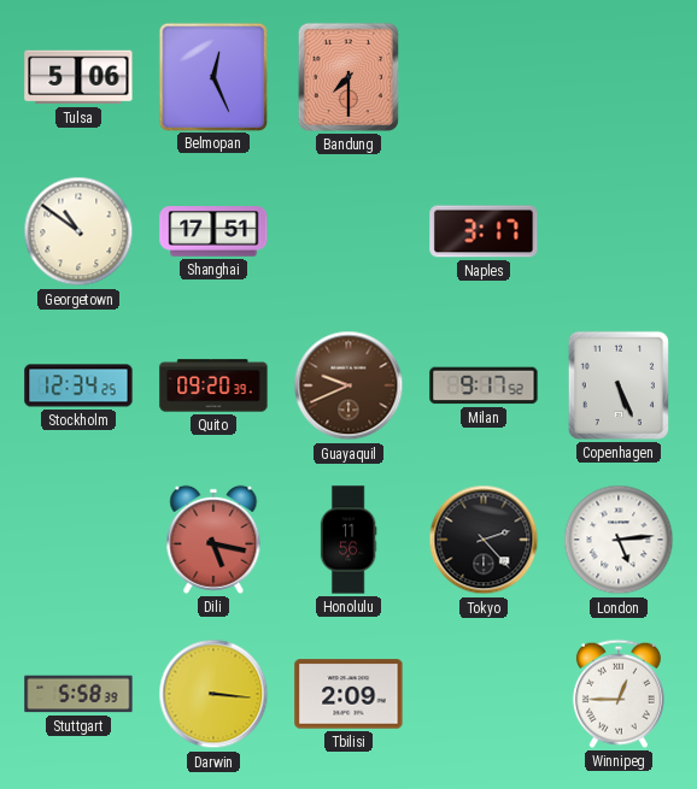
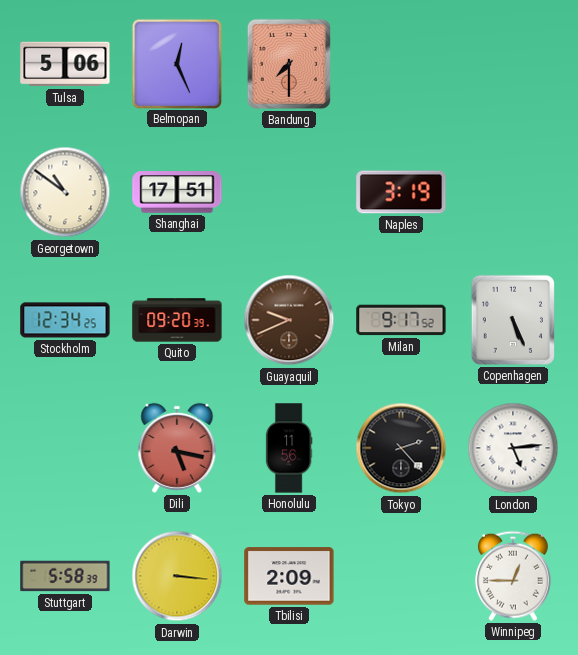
Naples: 3:17 -> 3:19
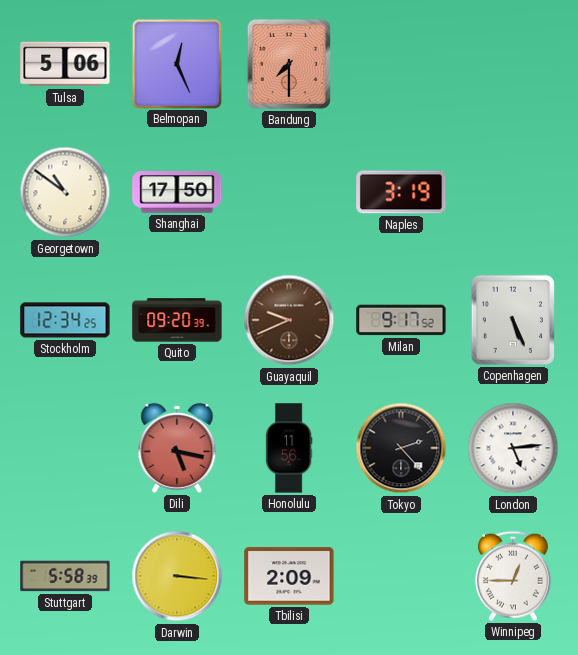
Shanghai: 17:51 -> 17:50
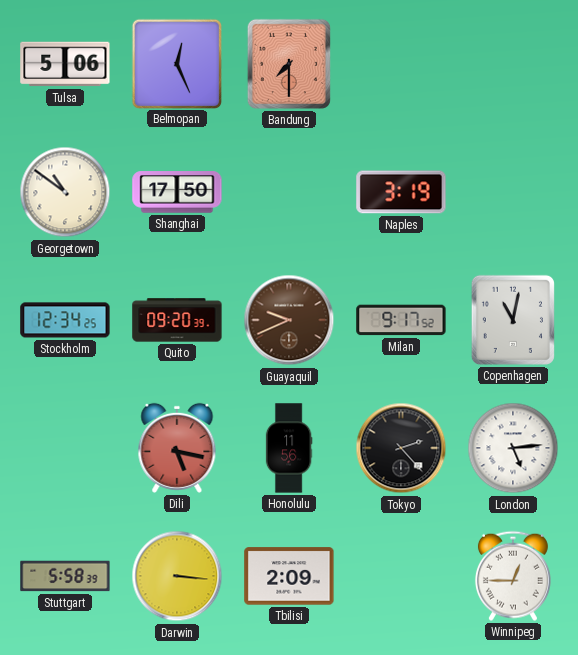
Copenhagen: 5:26 -> 11:02
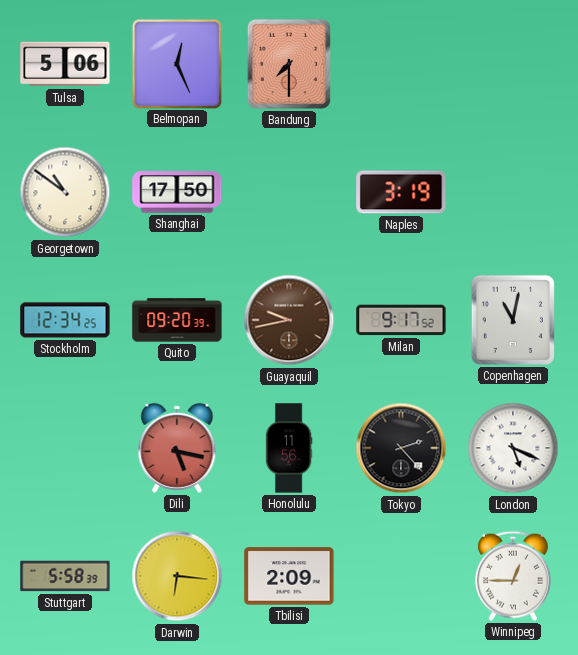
Guayaquil: 9:41 -> 9:43
London: 5:14 -> 5:19
Darwin: 3:16 -> 6:16
